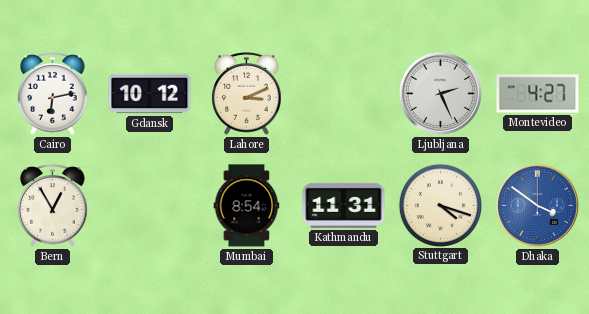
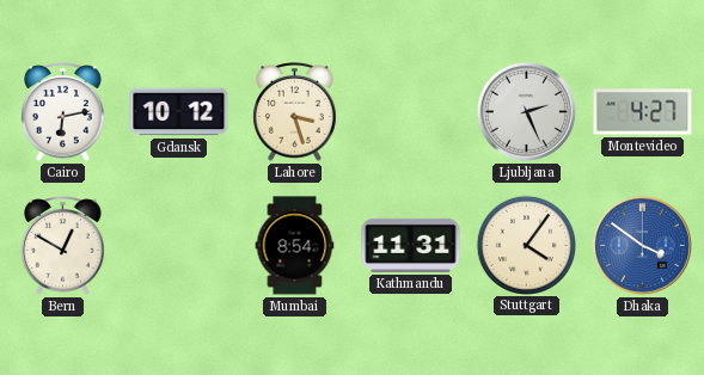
Lahore: 3:11 -> 3:27
Bern: 12:55 -> 12:50
Stuttgart: 4:18 -> 4:06
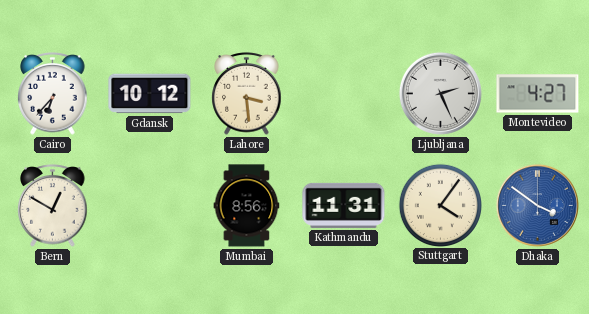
Cairo: 6:13 -> 6:37
Lahore: 3:27 -> 3:29
Mumbai: 8:54 -> 8:56
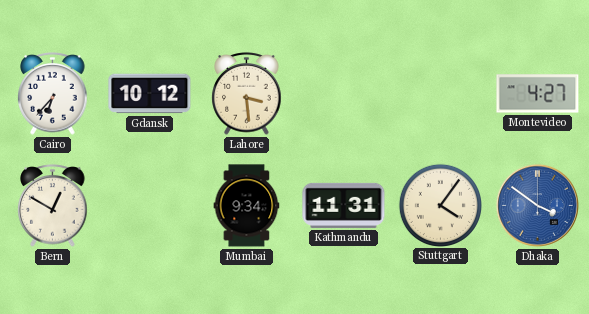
Ljubljana: 2:26 -> none
Mumbai: 8:56 -> 9:34
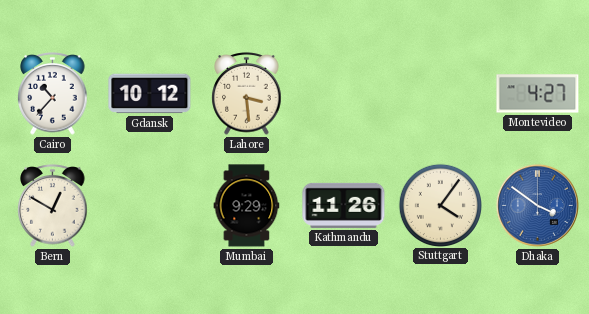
Cairo: 6:37 -> 10:37
Mumbai: 9:34 -> 9:29
Kathmandu: 11:31 -> 11:26
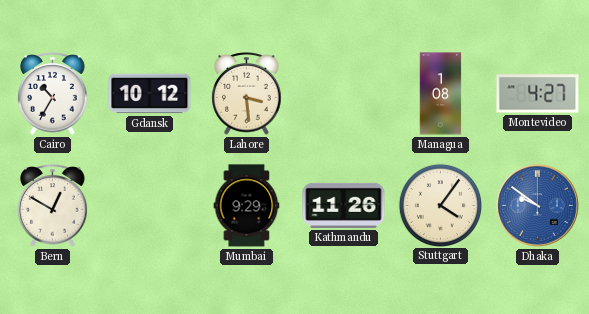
Cairo: 10:37 -> 10:35
Managua: none -> 1:08
Dhaka: 3:51 -> 9:51
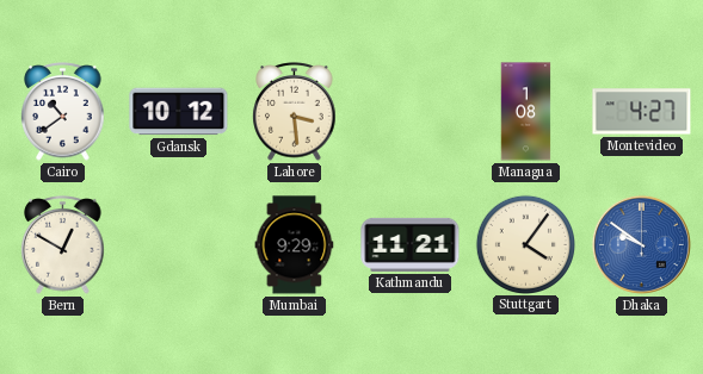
Cairo: 10:35 -> 10:39
Kathmandu: 11:26 -> 11:21
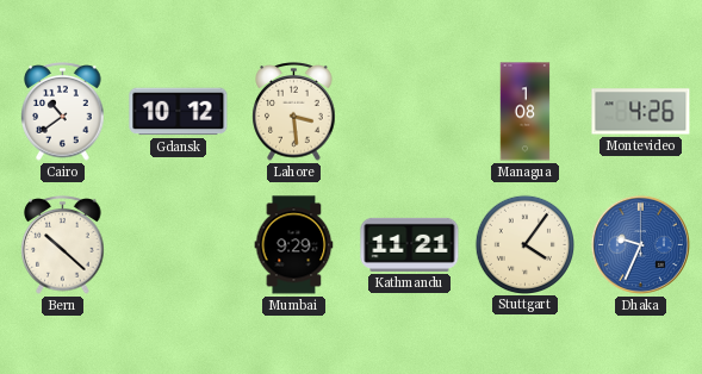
Montevideo: 4:27 -> 4:26
Bern: 12:50 -> 10:22
Dhaka: 9:51 -> 9:34
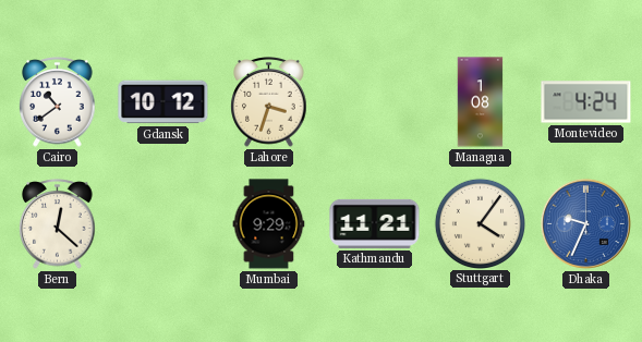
Lahore: 3:29 -> 3:33
Montevideo: 4:26 -> 4:24
Bern: 10:22 -> 12:22
